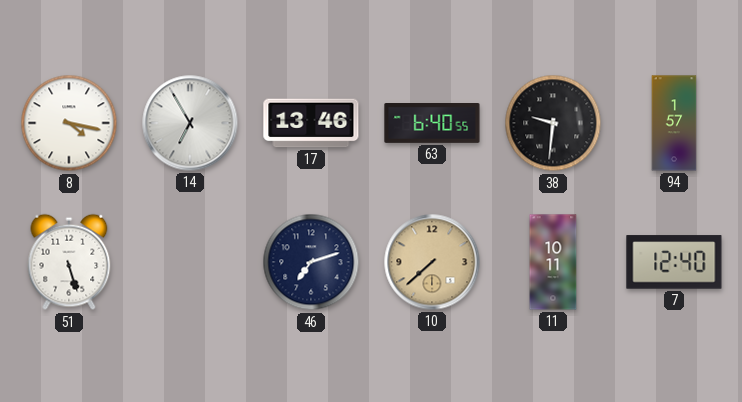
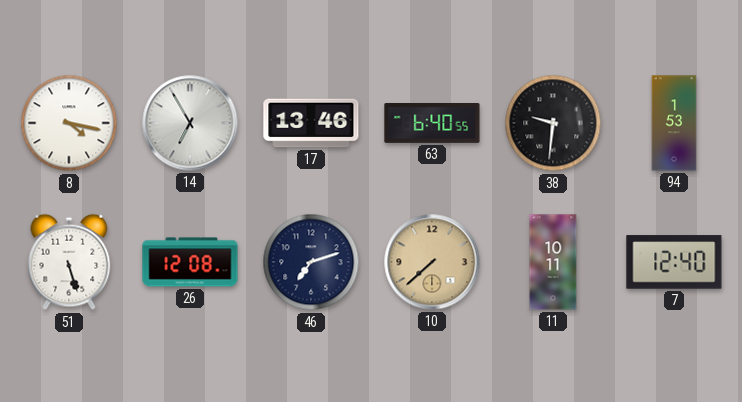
94: 1:57 -> 1:53
26: none -> 12:08
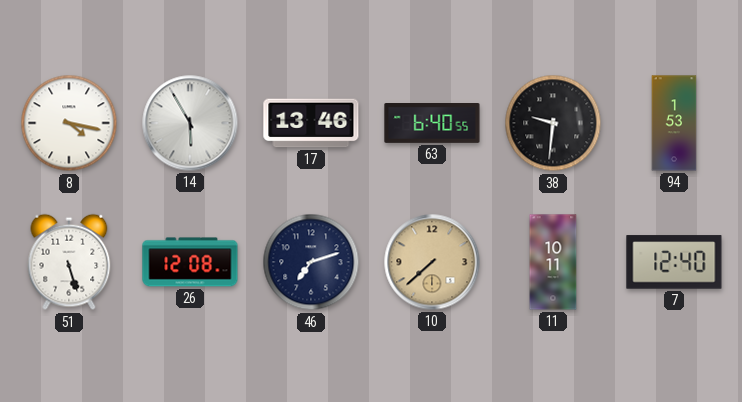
14: 6:55 -> 5:55
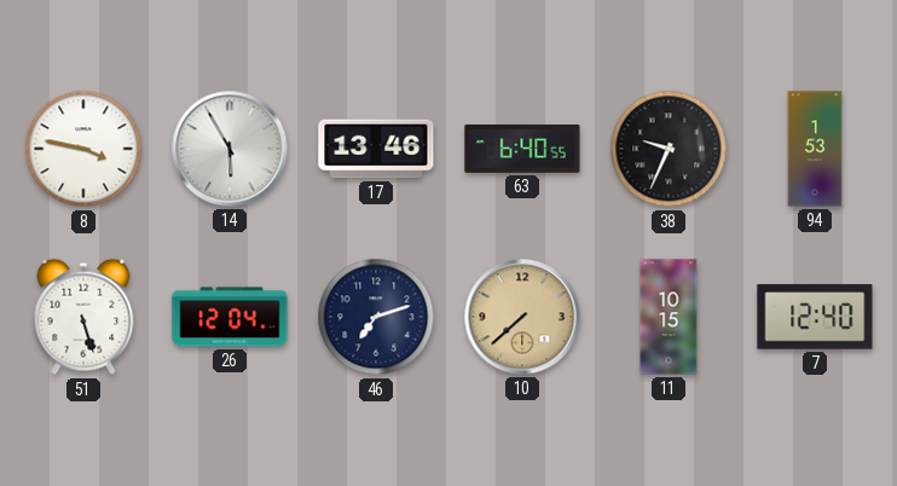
8: 4:17 -> 3:47
38: 9:31 -> 9:34
26: 12:08 -> 12:04
11: 10:11 -> 10:15
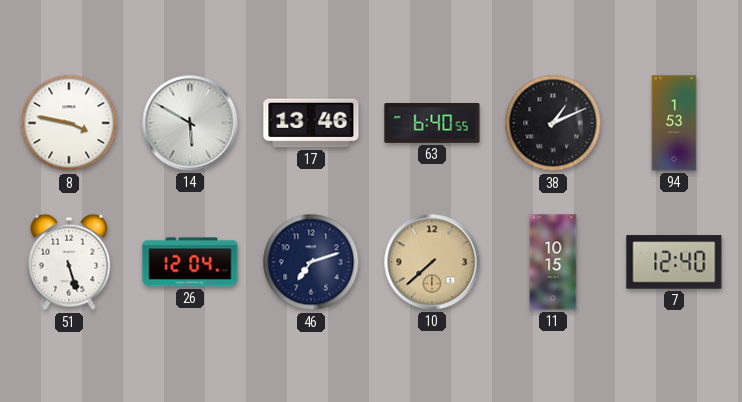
14: 5:55 -> 5:50
38: 9:34 -> 1:11
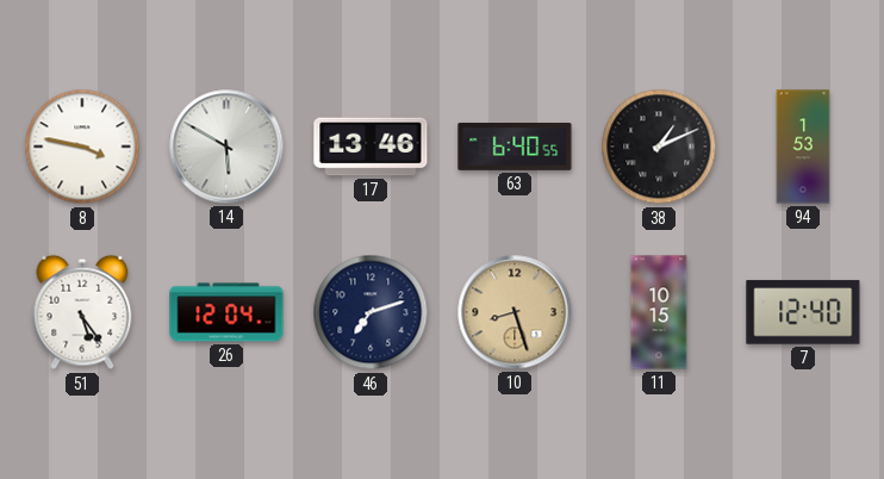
51: 5:27 -> 5:24
10: 7:38 -> 8:27
